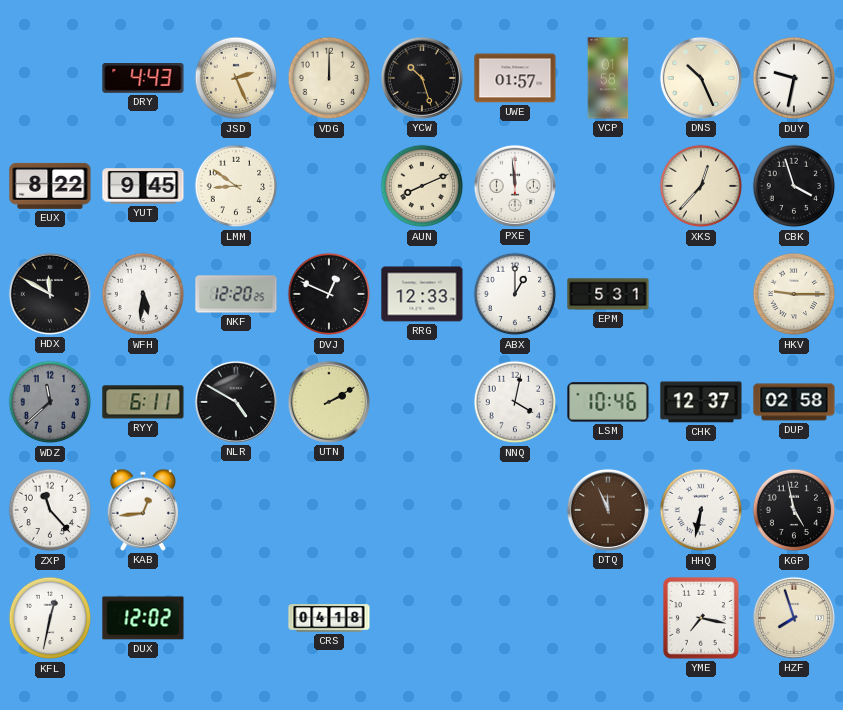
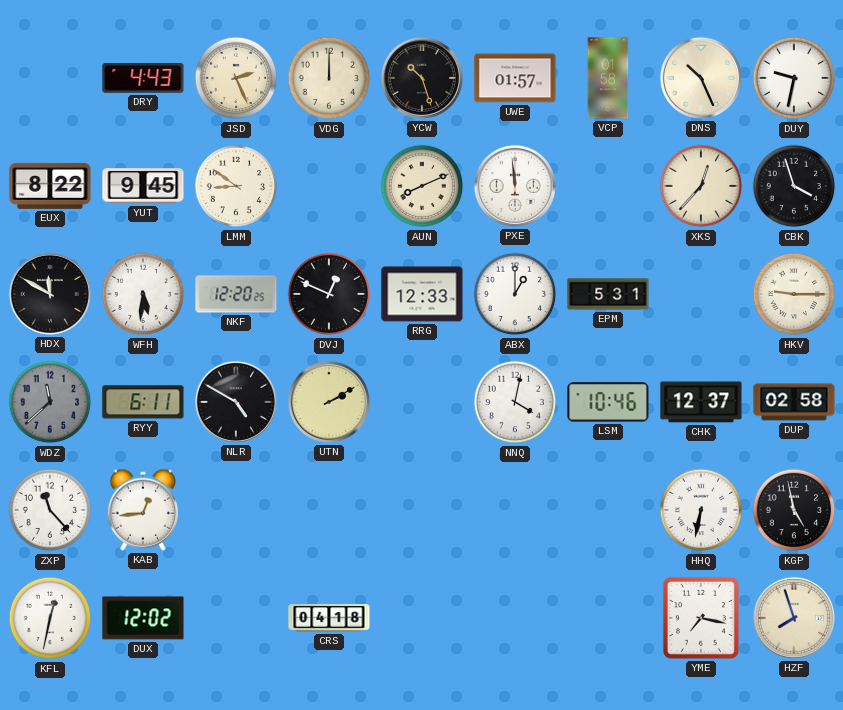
DTQ: 11:56 -> none
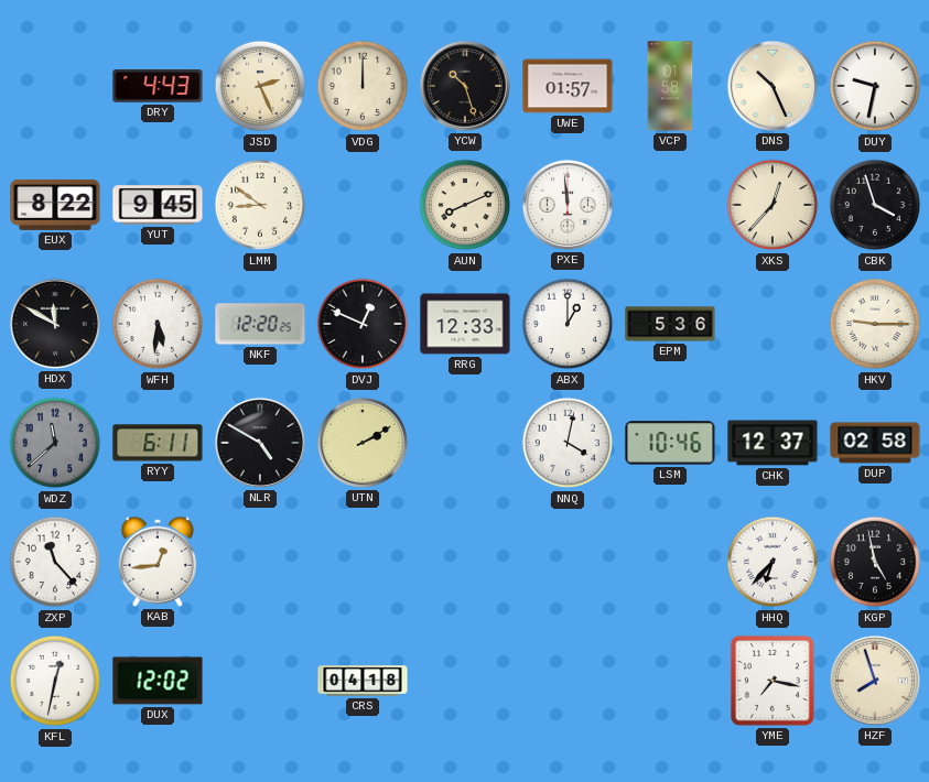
EPM: 5:31 -> 5:36
HHQ: 6:32 -> 6:37
